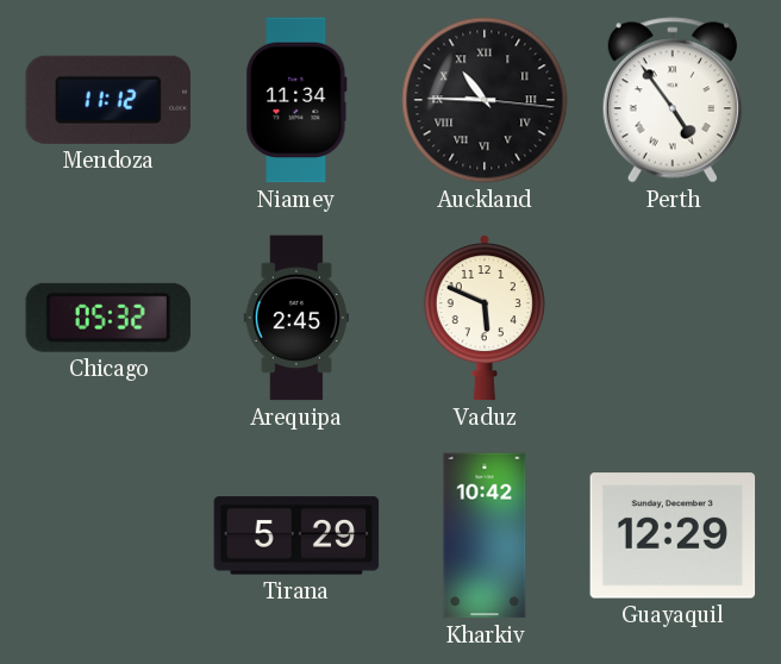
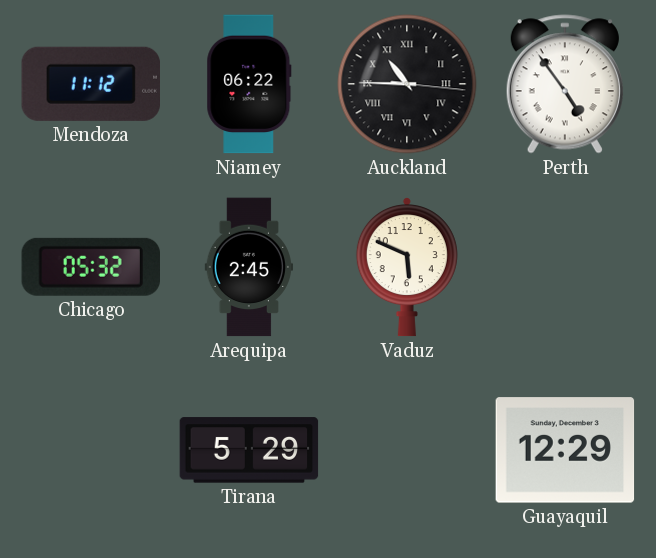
Niamey: 11:34 -> 06:22
Kharkiv: 10:42 -> none
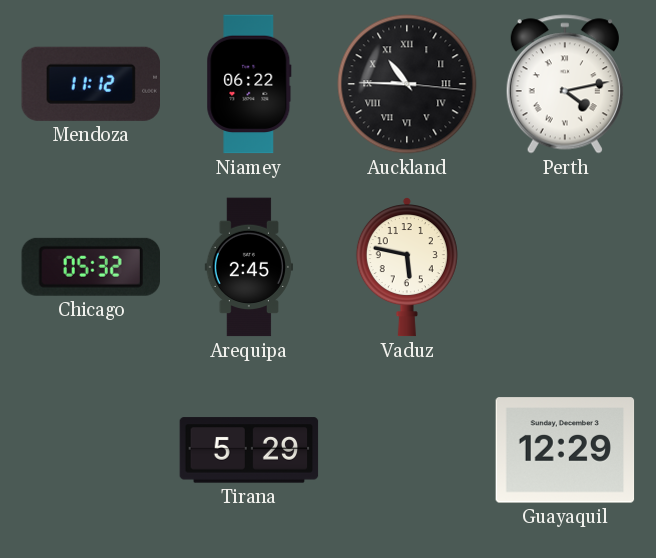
Perth: 4:54 -> 4:13
Vaduz: 5:49 -> 5:47
